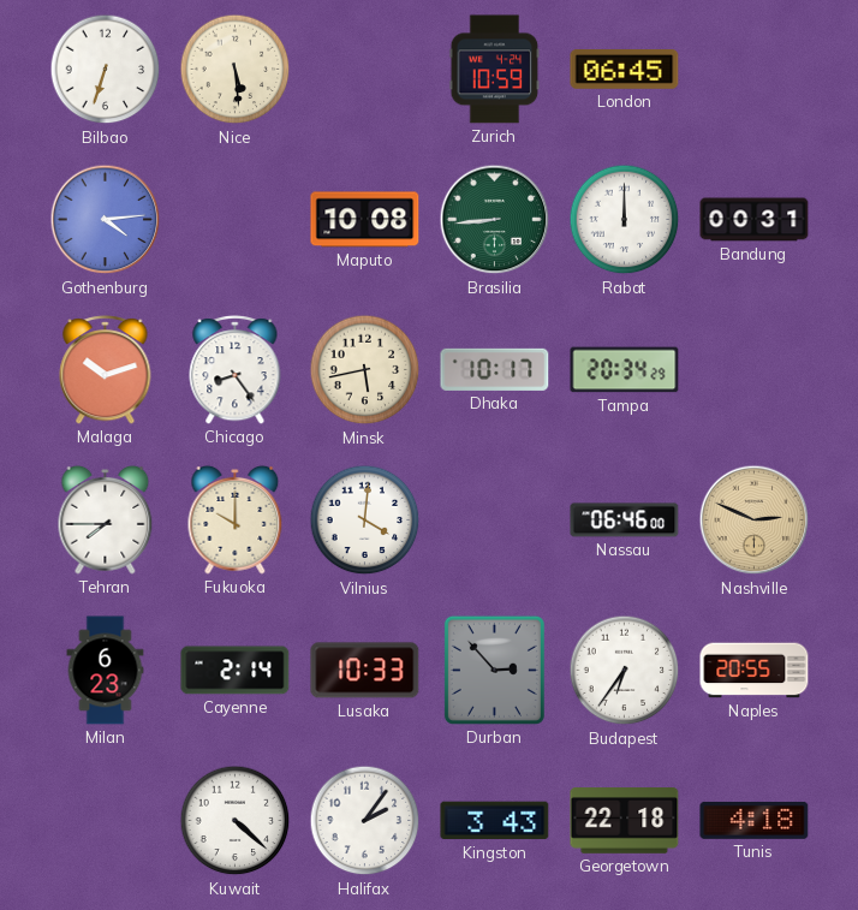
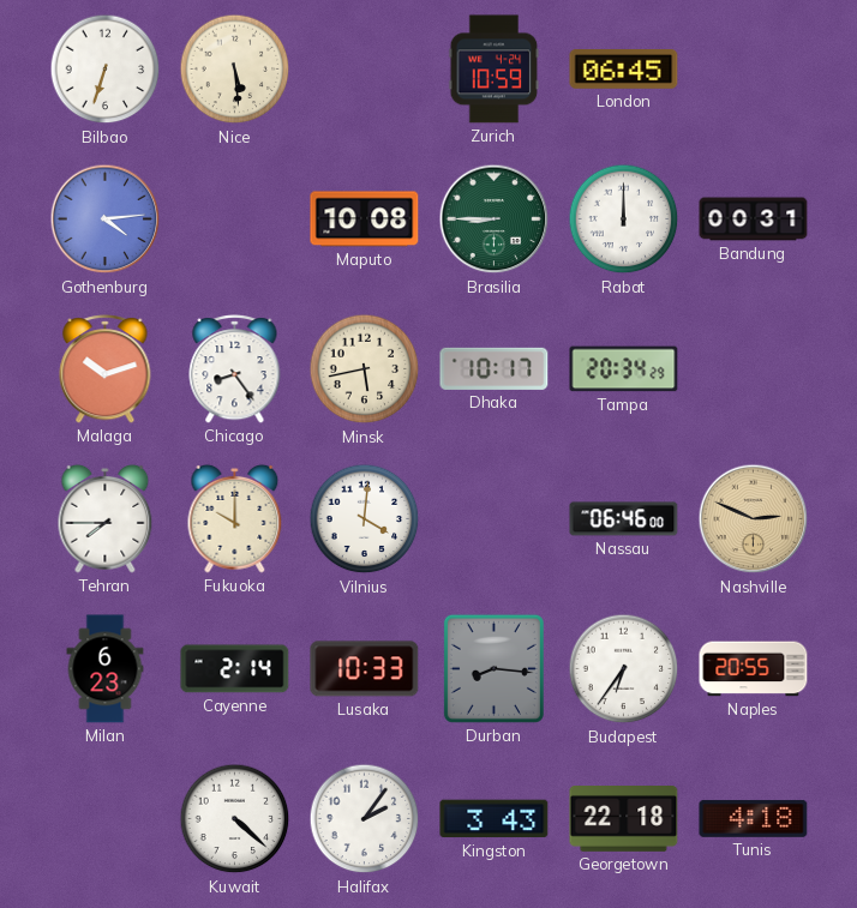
Brasilia: 8:44 -> 8:45
Durban: 2:53 -> 8:16
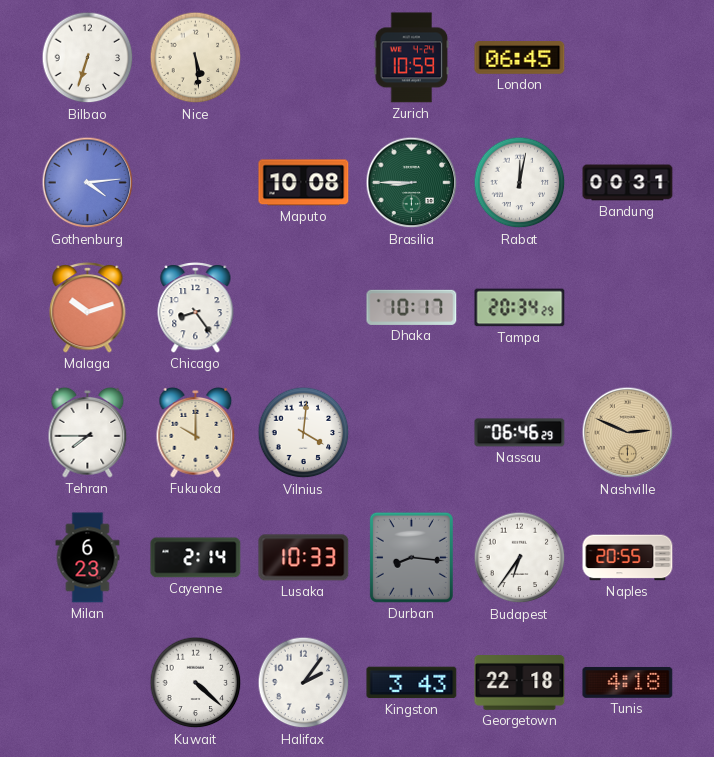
Rabat: 12:00 -> 12:02
Minsk: 5:43 -> none
Nassau: 06:46:00 -> 06:46:29
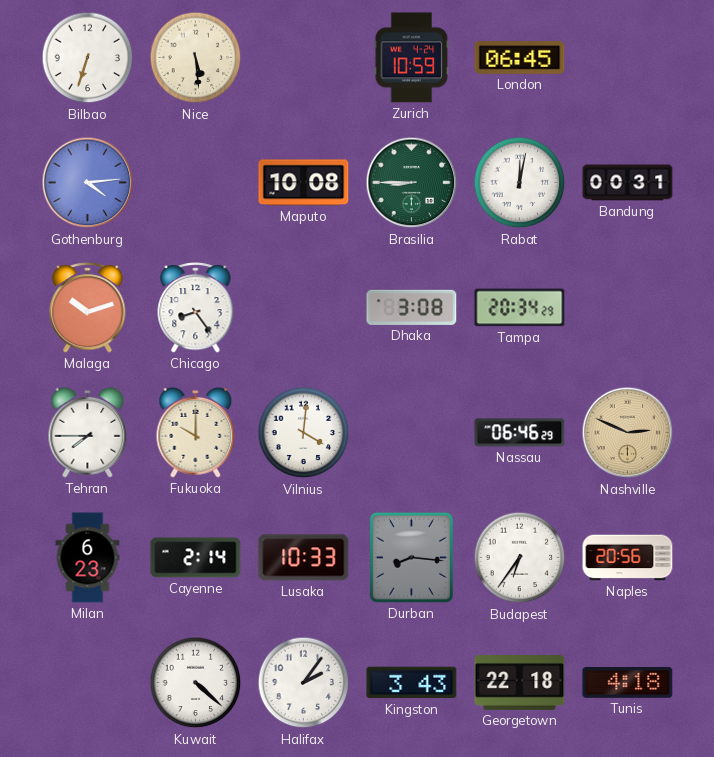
Dhaka: 10:17 -> 3:08
Naples: 20:55 -> 20:56
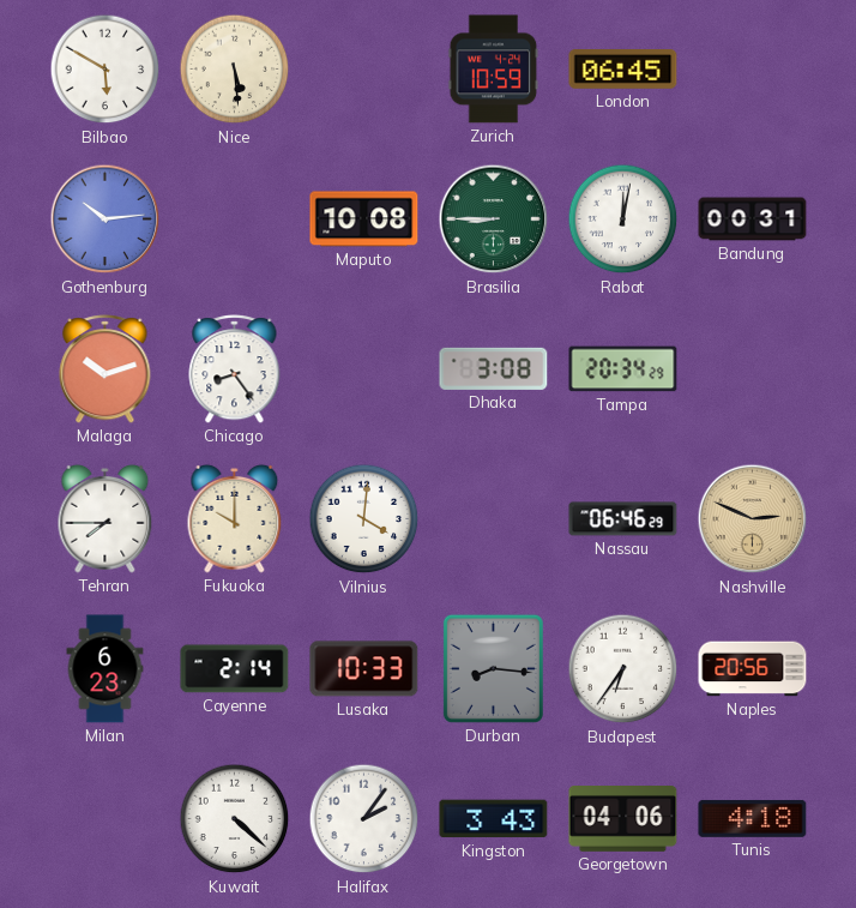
Bilbao: 6:33 -> 5:50
Gothenburg: 4:14 -> 10:14
Georgetown: 22:18 -> 04:06
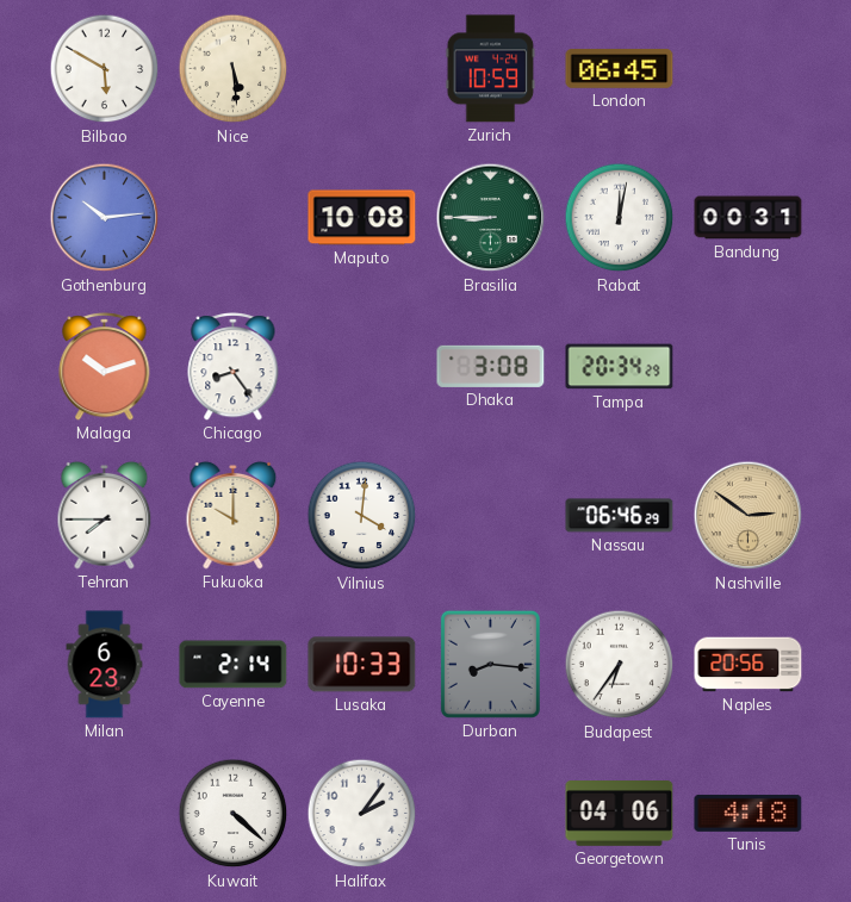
Nashville: 2:49 -> 2:51
Kingston: 3:43 -> none
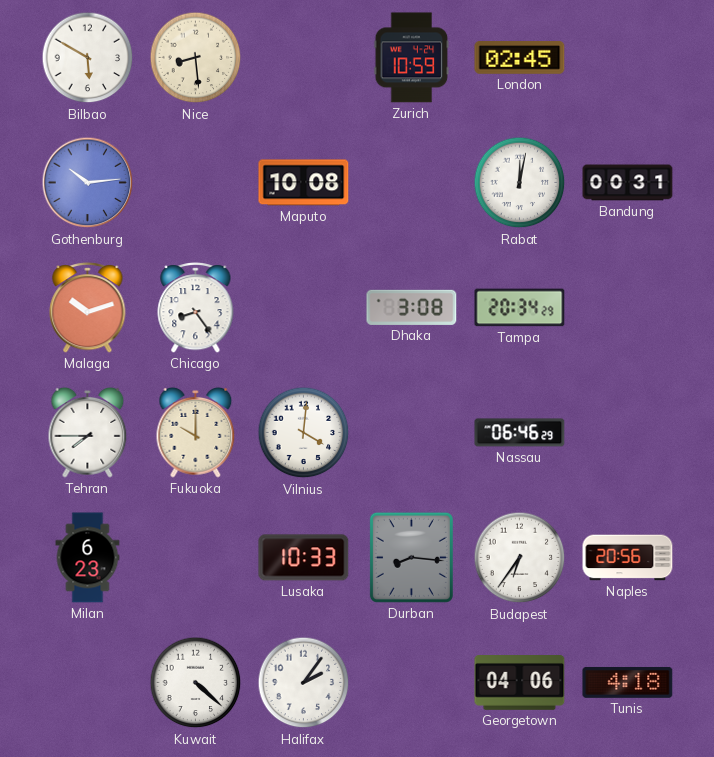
Nice: 5:29 -> 8:29
London: 06:45 -> 02:45
Brasilia: 8:45 -> none
Nashville: 2:51 -> none
Cayenne: 2:14 -> none
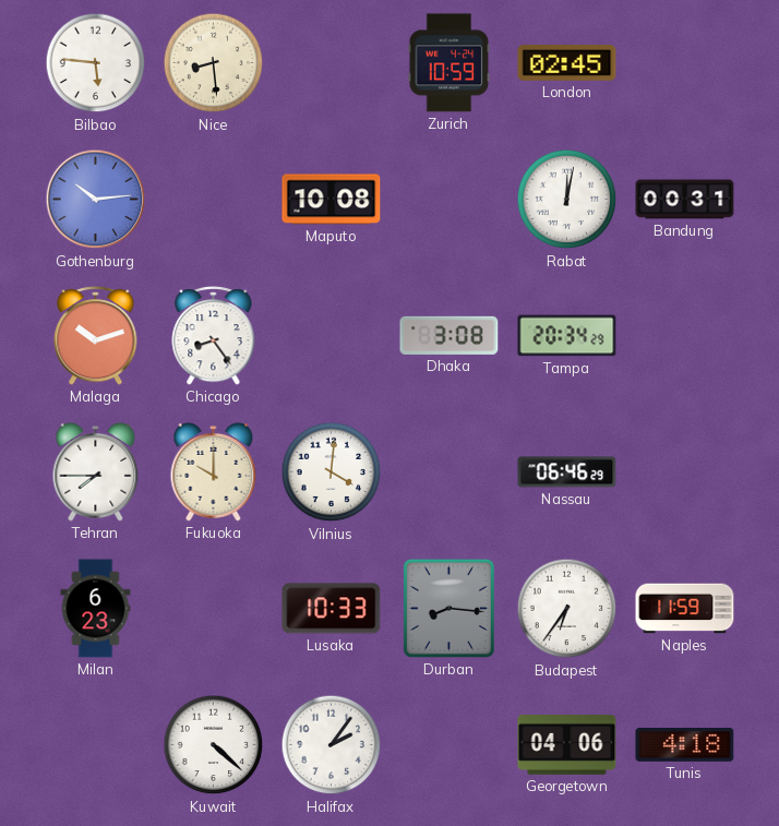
Bilbao: 5:50 -> 5:46
Naples: 20:56 -> 11:59
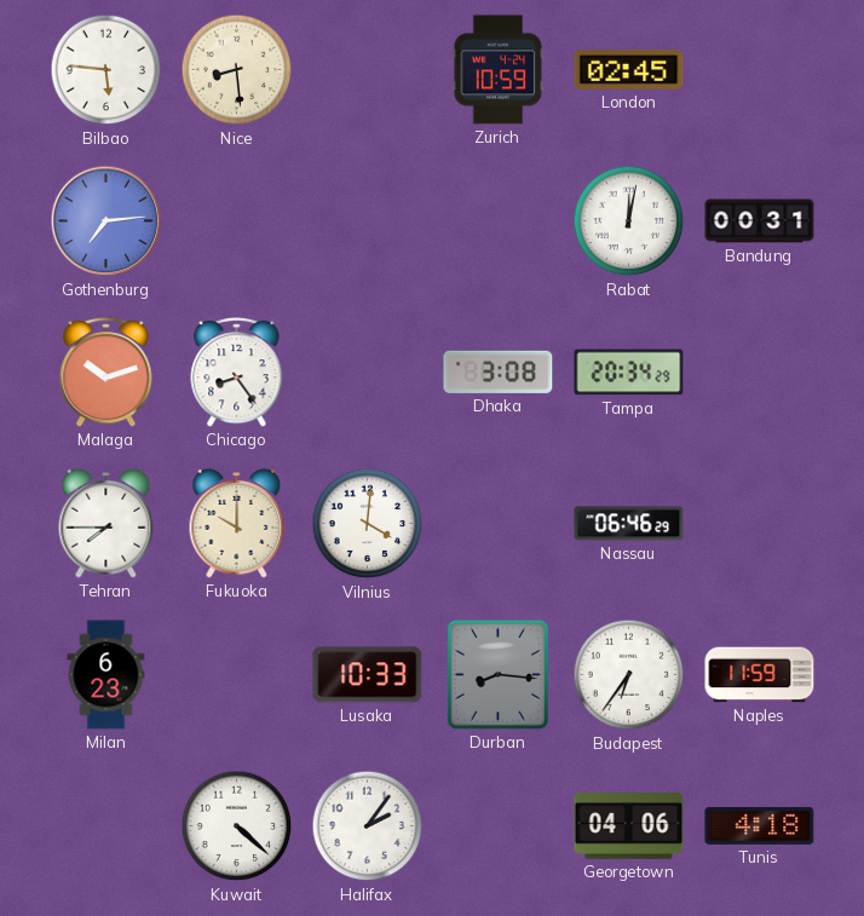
Gothenburg: 10:14 -> 7:14
Maputo: 10:08 -> none
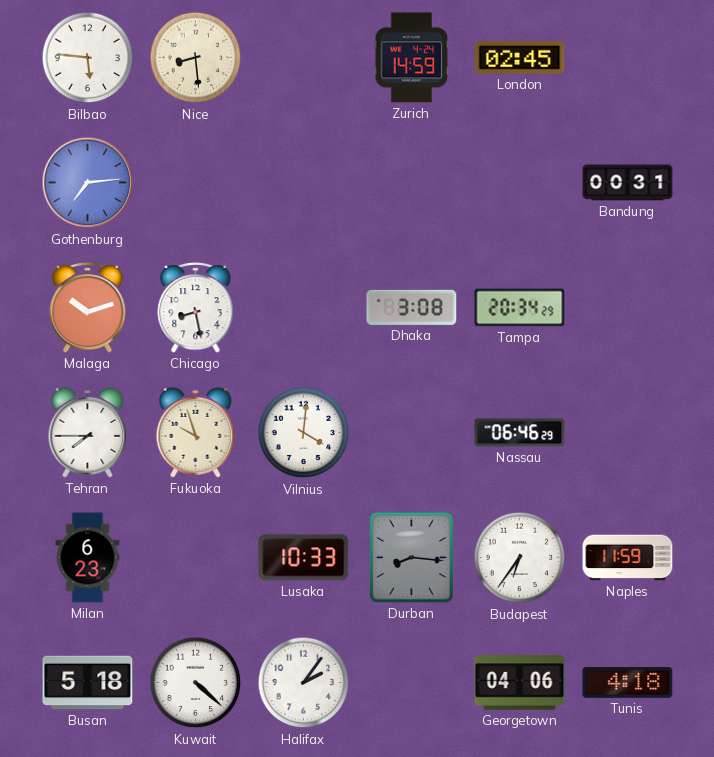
Zurich: 10:59 -> 14:59
Rabat: 12:02 -> none
Chicago: 8:24 -> 8:28
Fukuoka: 10:00 -> 9:57
Busan: none -> 5:18
